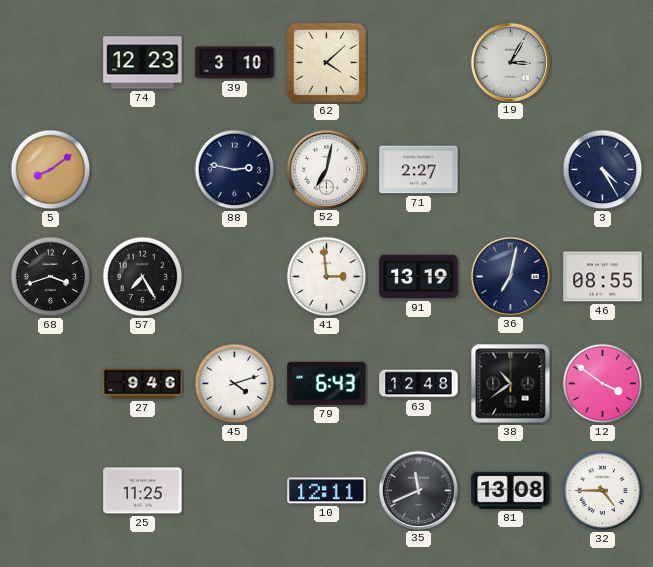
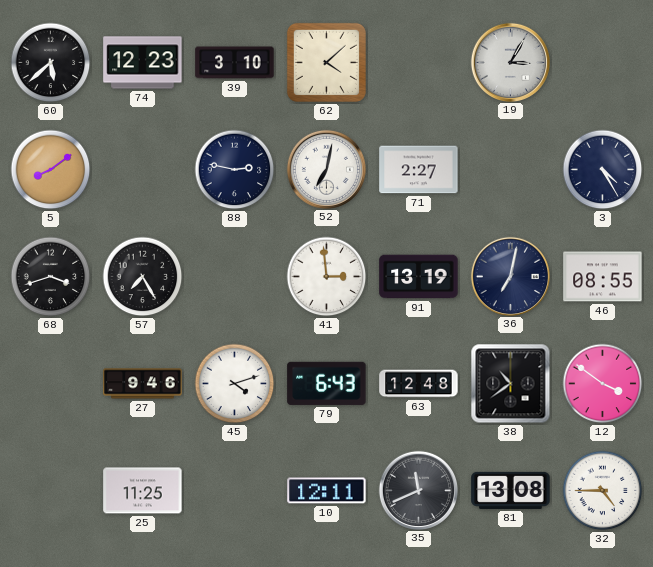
60: none -> 5:38
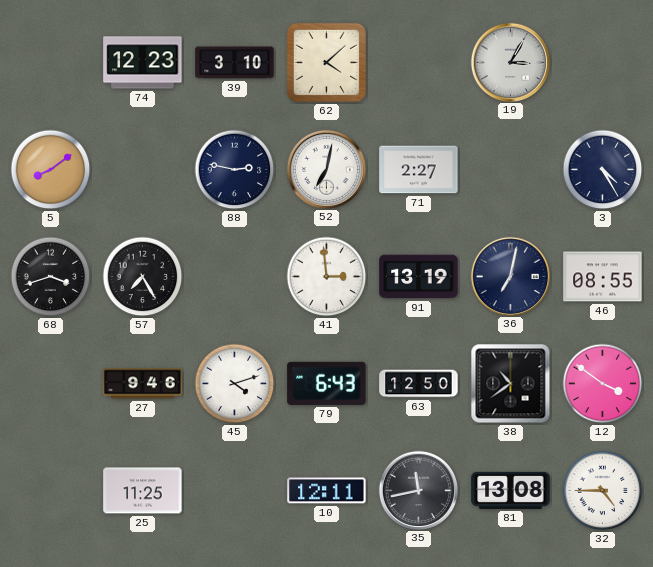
60: 5:38 -> none
63: 12:48 -> 12:50
35: 11:41 -> 11:43
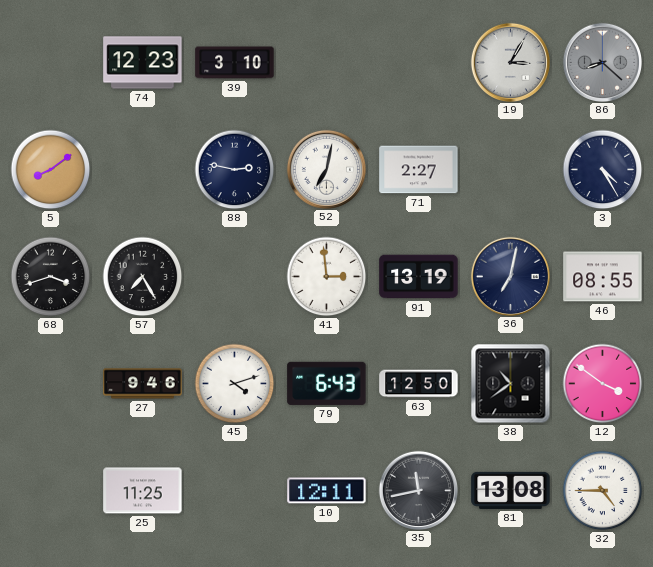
62: 4:08 -> none
86: none -> 8:22
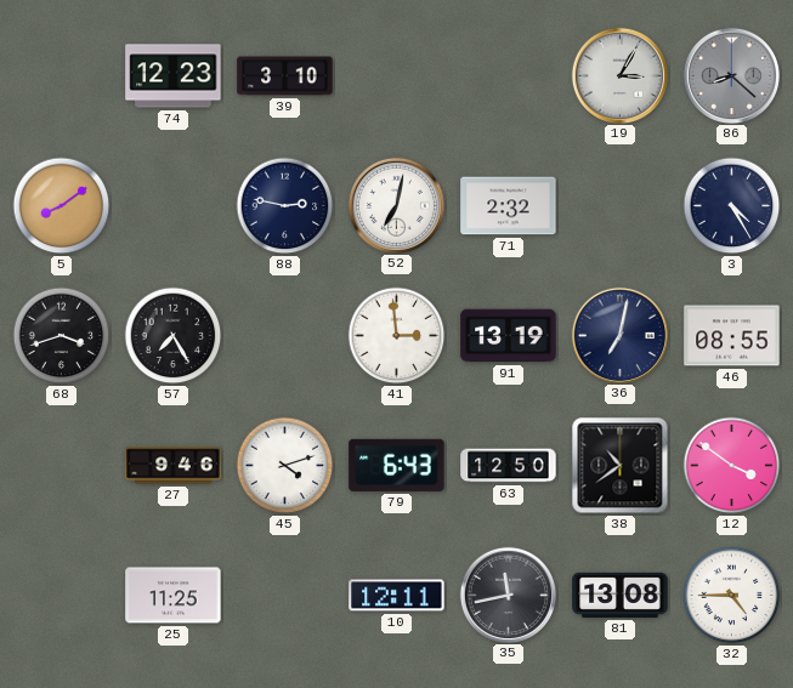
71: 2:27 -> 2:32
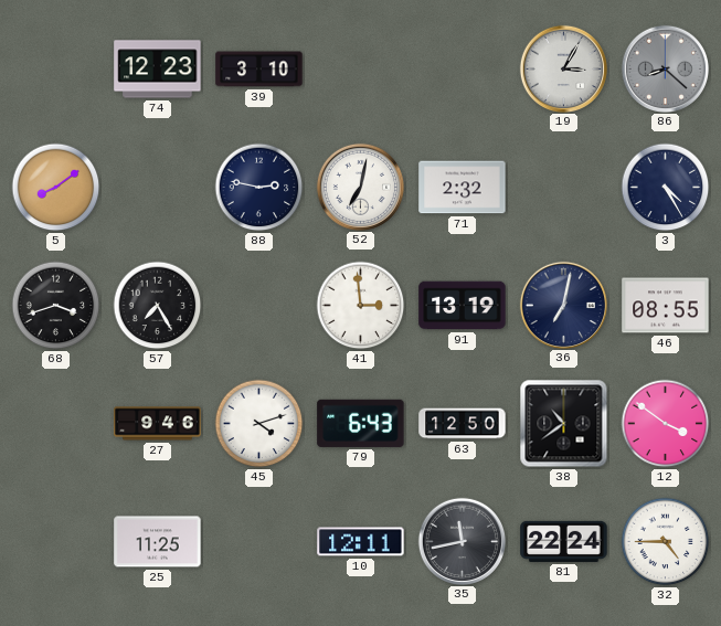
81: 13:08 -> 22:24
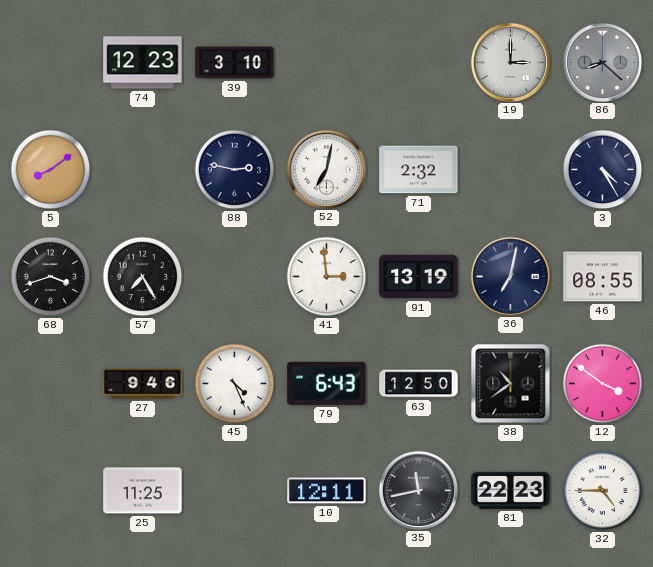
19: 3:05 -> 3:00
45: 4:12 -> 4:26
81: 22:24 -> 22:23
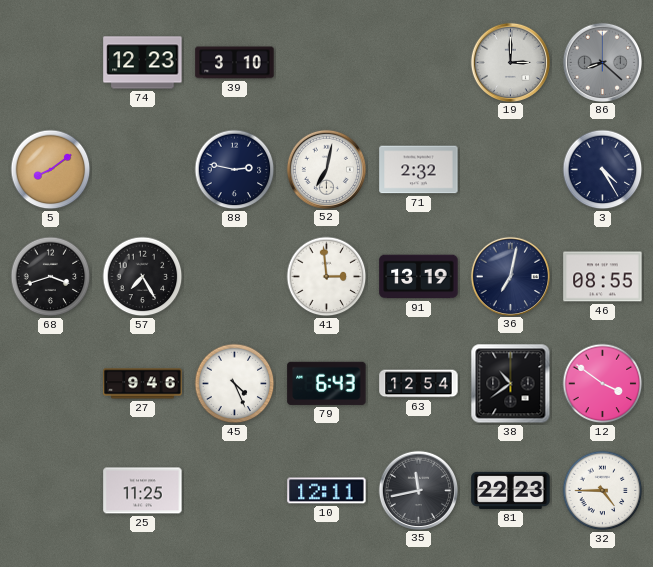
63: 12:50 -> 12:54
